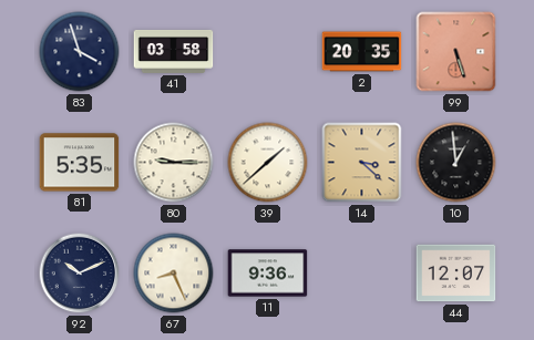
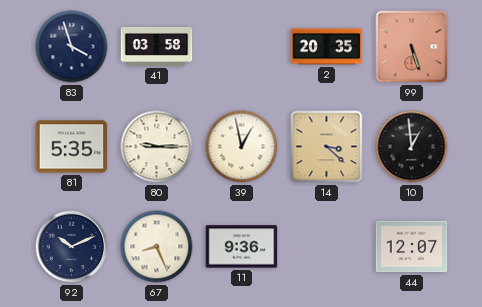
39: 1:38 -> 12:58
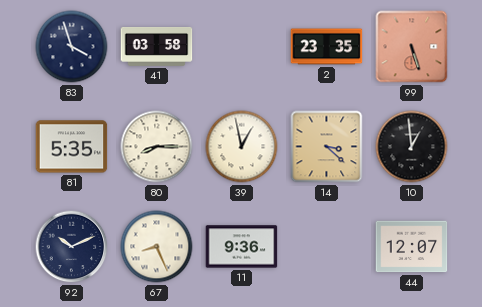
2: 20:35 -> 23:35
80: 9:15 -> 8:15
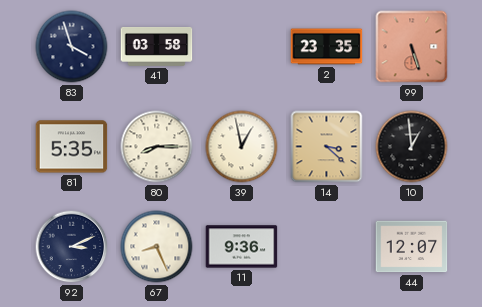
92: 10:11 -> 3:11
